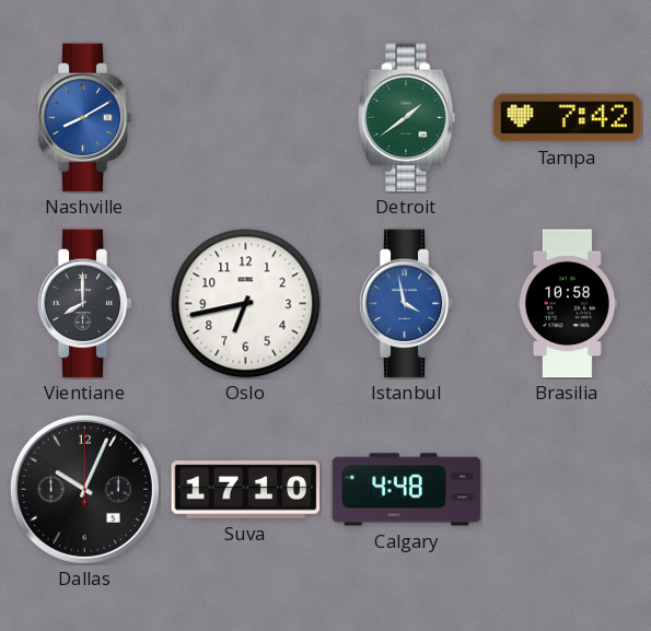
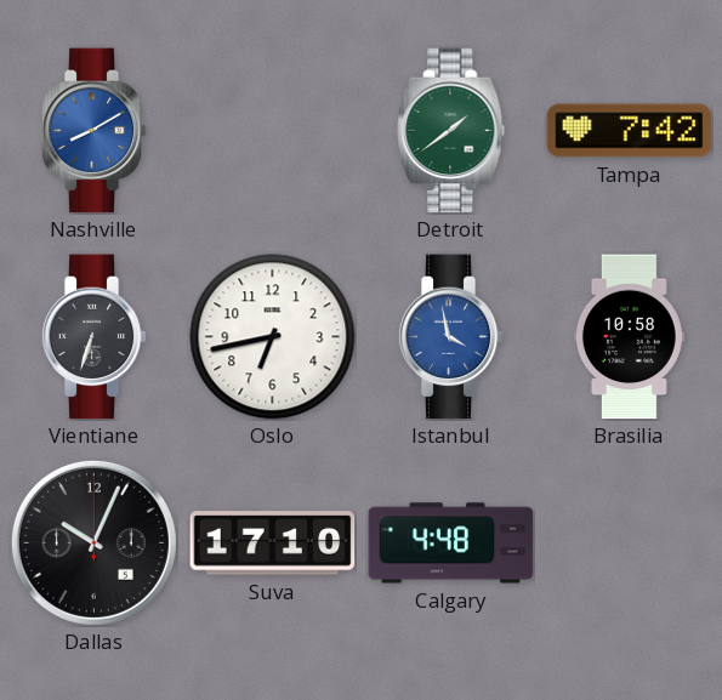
Vientiane: 8:00 -> 6:33
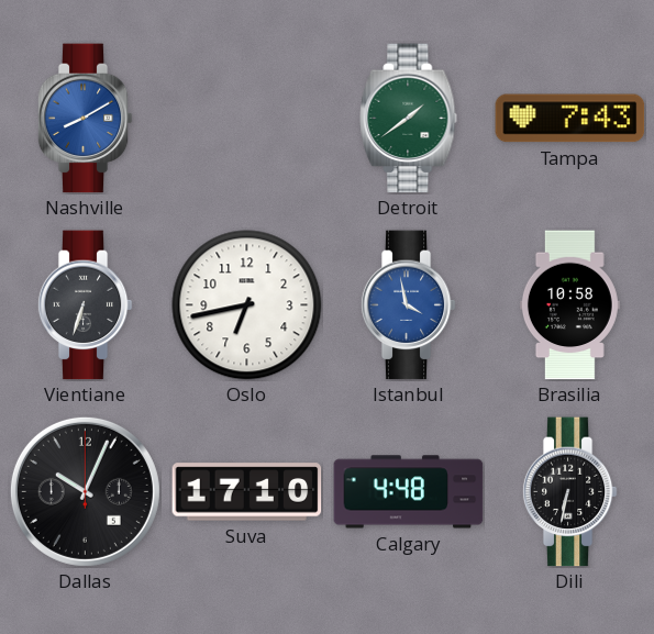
Tampa: 7:42 -> 7:43
Dili: none -> 6:32
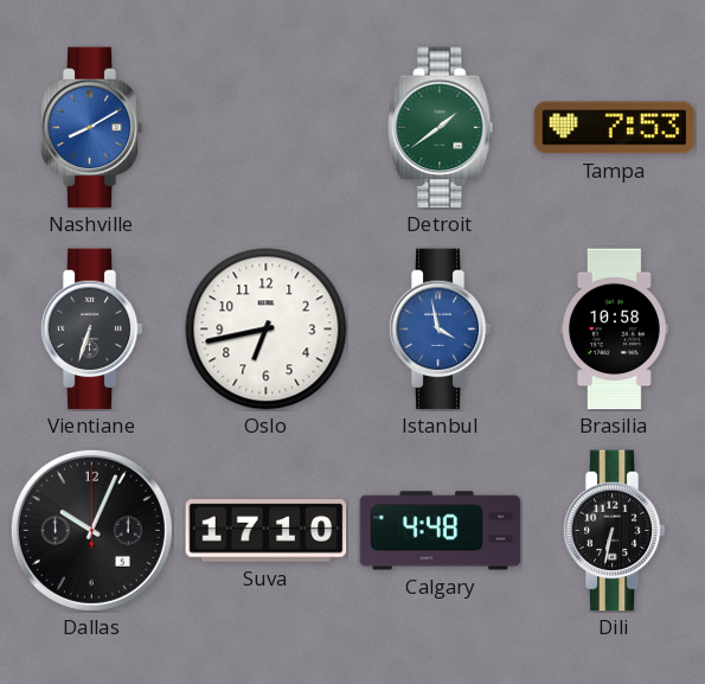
Tampa: 7:43 -> 7:53
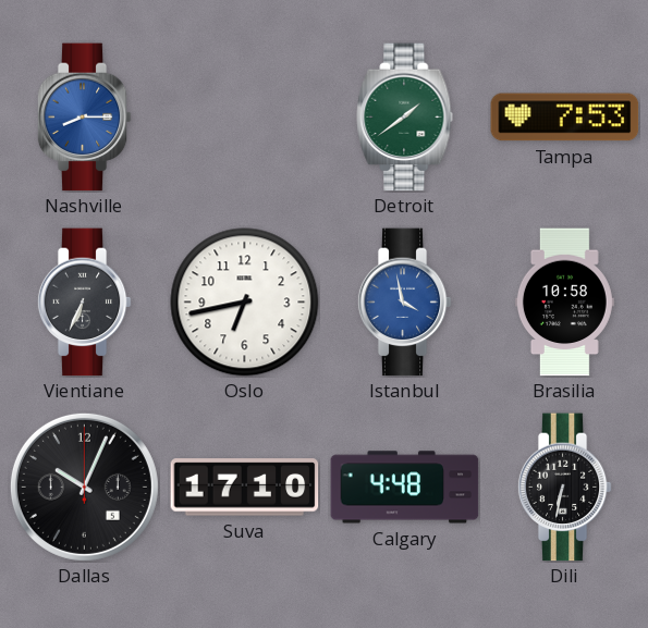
Nashville: 8:10 -> 8:15
Vientiane: 6:33 -> 6:34
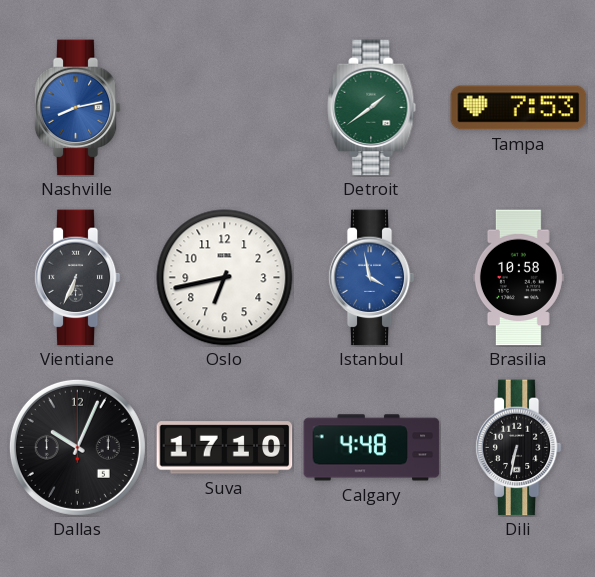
Nashville: 8:15 -> 8:13
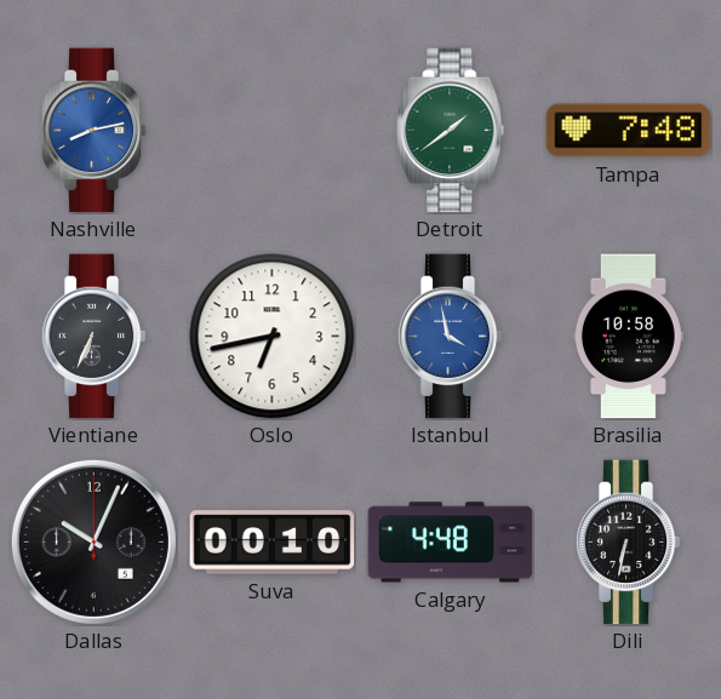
Tampa: 7:53 -> 7:48
Suva: 17:10 -> 00:10
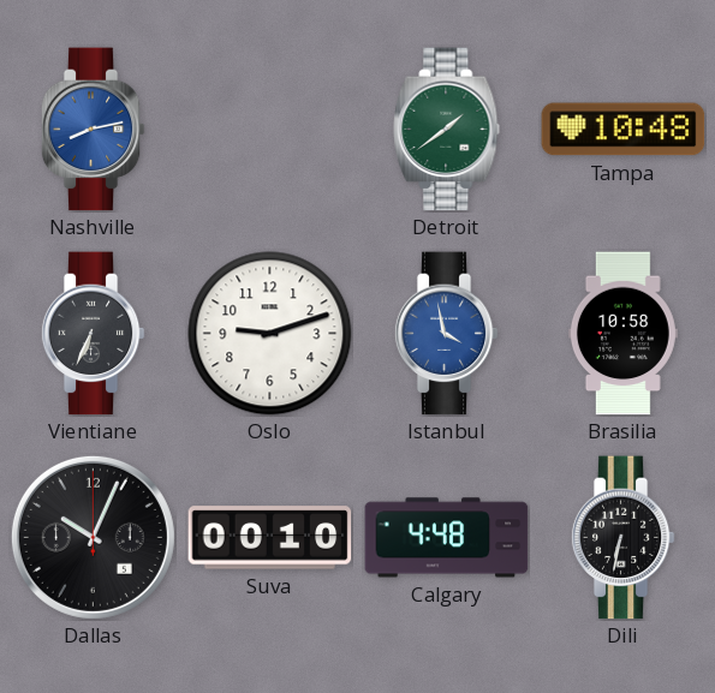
Tampa: 7:48 -> 10:48
Oslo: 6:43 -> 9:12
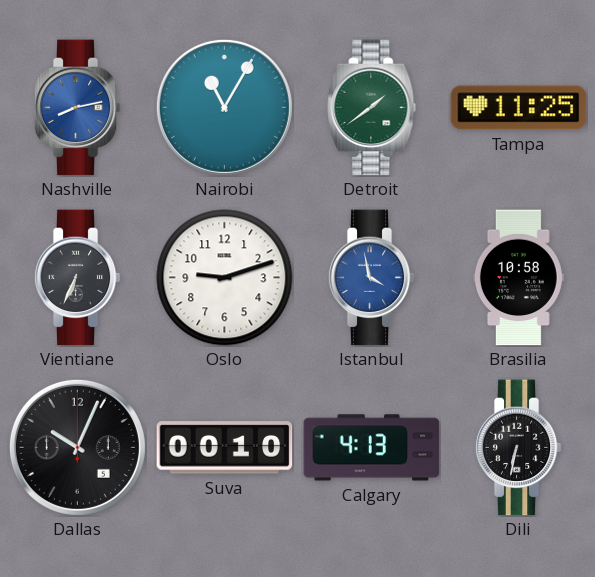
Nairobi: none -> 11:05
Tampa: 10:48 -> 11:25
Calgary: 4:48 -> 4:13
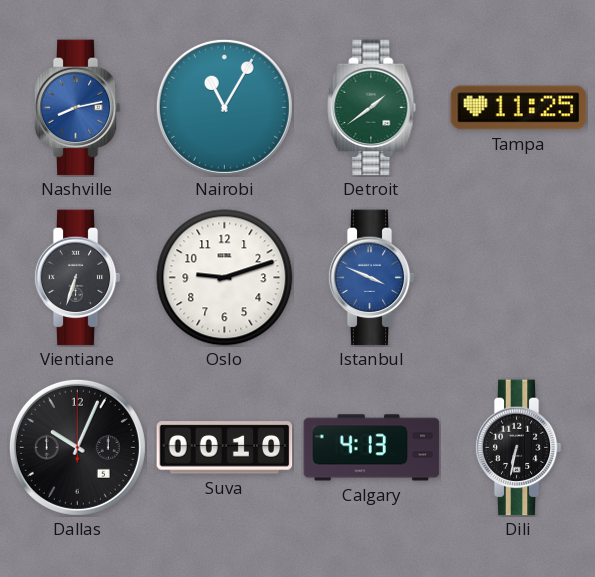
Vientiane: 6:34 -> 6:33
Istanbul: 3:58 -> 3:49
Brasilia: 10:58 -> none
